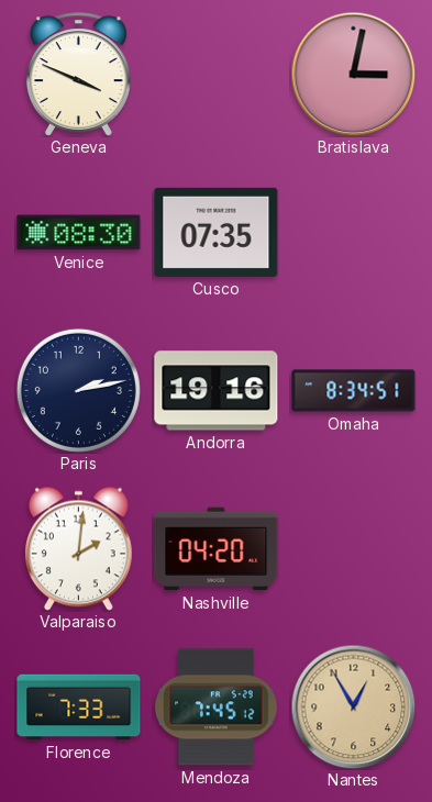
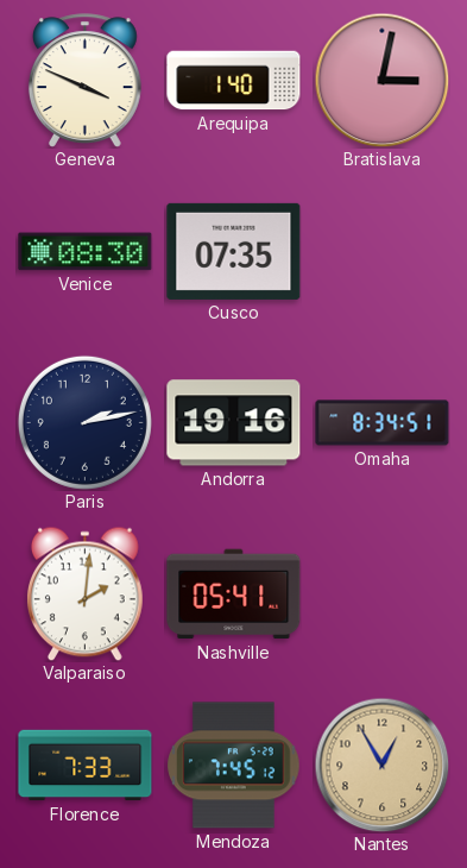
Arequipa: none -> 1:40
Nashville: 04:20 -> 05:41
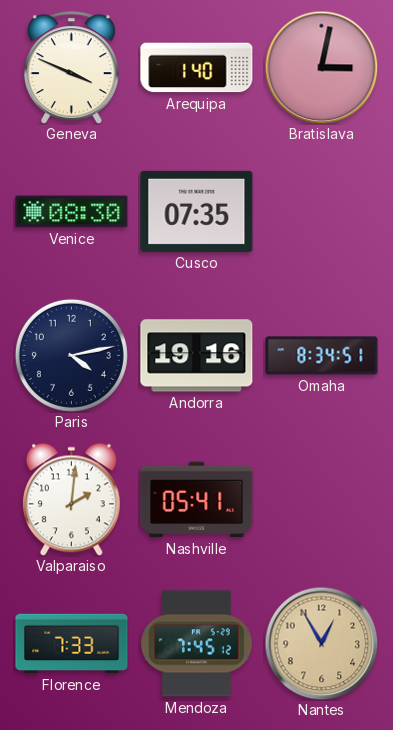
Paris: 2:13 -> 4:13
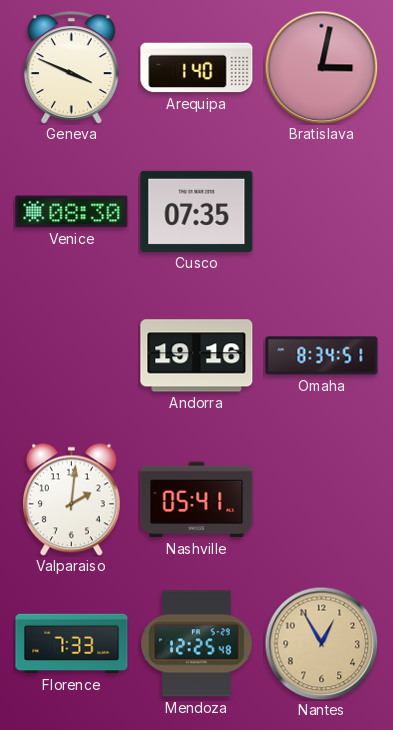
Paris: 4:13 -> none
Mendoza: 7:45 -> 12:25
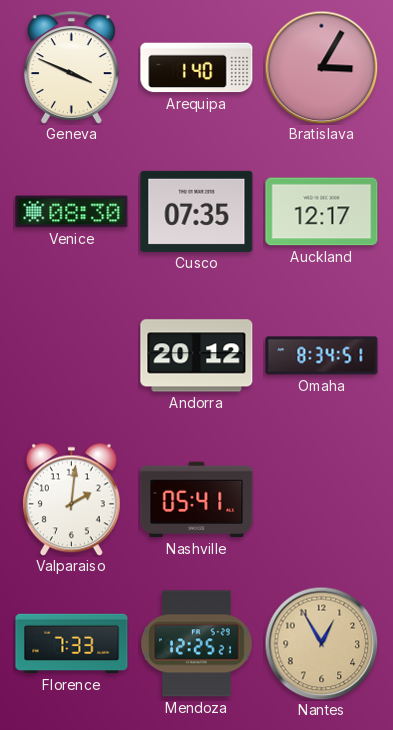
Bratislava: 3:02 -> 3:05
Auckland: none -> 12:17
Andorra: 19:16 -> 20:12
Mendoza: 12:25:48 -> 12:25:21
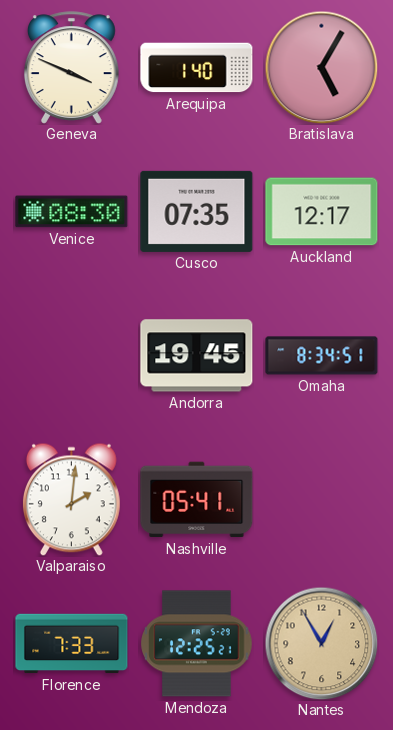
Bratislava: 3:05 -> 5:05
Andorra: 20:12 -> 19:45
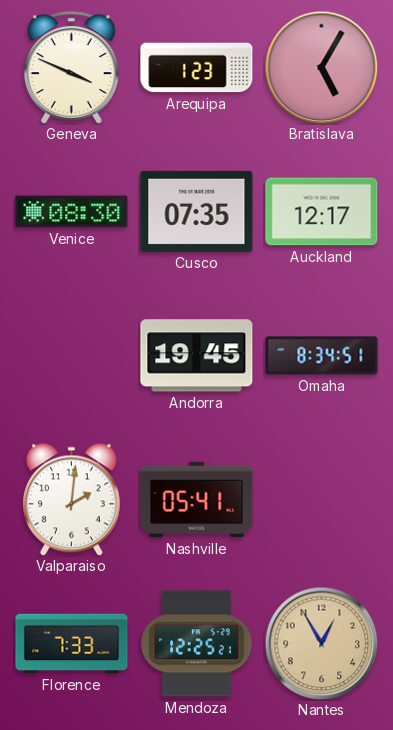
Arequipa: 1:40 -> 1:23
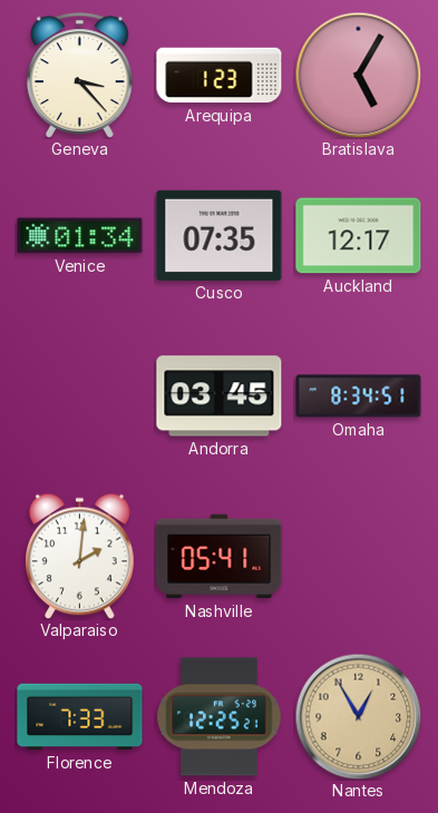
Geneva: 3:49 -> 3:23
Venice: 08:30 -> 01:34
Andorra: 19:45 -> 03:45
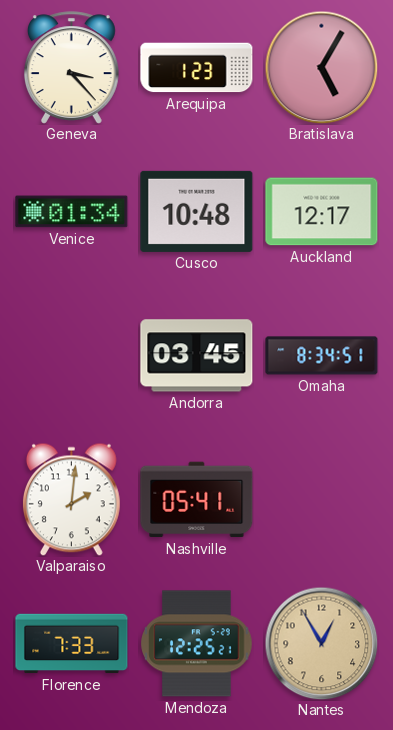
Cusco: 07:35 -> 10:48
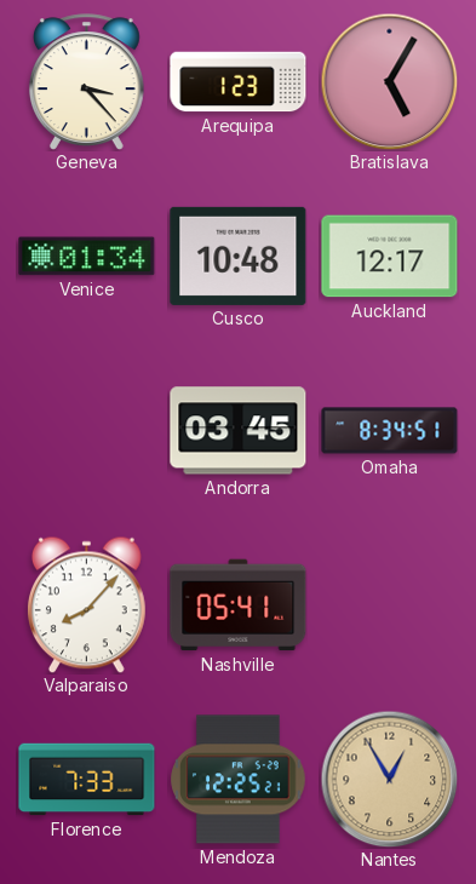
Valparaiso: 2:01 -> 8:07
